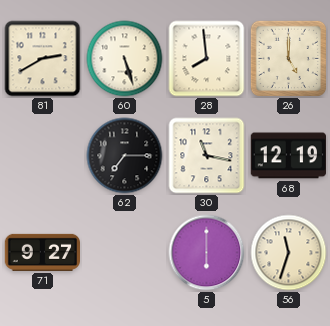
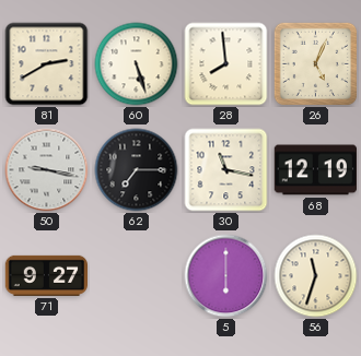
26: 5:00 -> 5:04
50: none -> 9:17
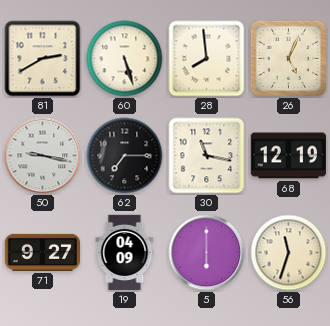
19: none -> 04:09
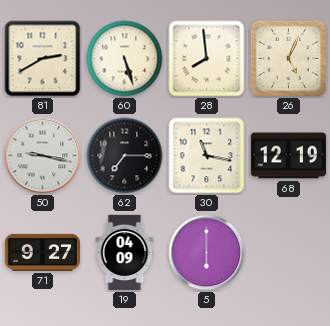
56: 11:33 -> none
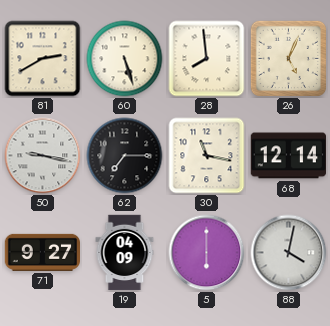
68: 12:19 -> 12:14
88: none -> 4:02
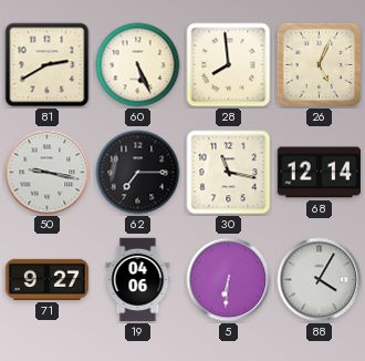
60: 5:27 -> 5:26
19: 04:09 -> 04:06
5: 6:00 -> 6:31
88: 4:02 -> 4:05
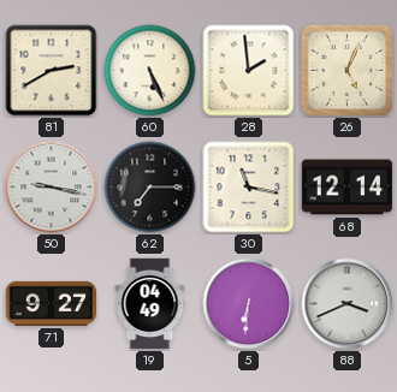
28: 7:59 -> 1:59
19: 04:06 -> 04:49
88: 4:05 -> 3:41
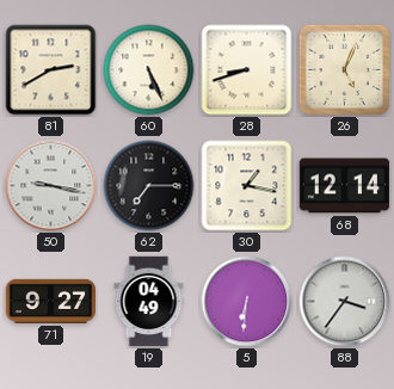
28: 1:59 -> 8:42
30: 11:17 -> 1:17
88: 3:41 -> 3:36
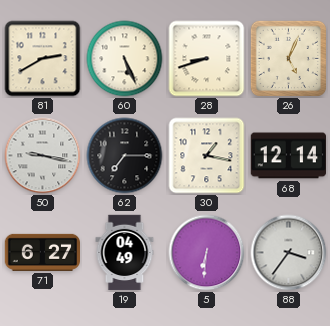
71: 9:27 -> 6:27
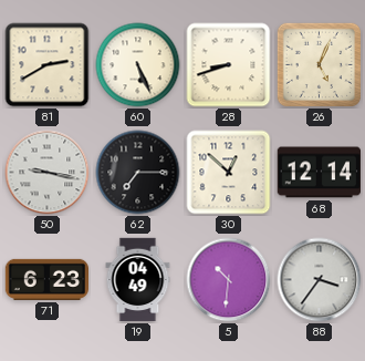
30: 1:17 -> 12:52
71: 6:27 -> 6:23
5: 6:31 -> 10:31
